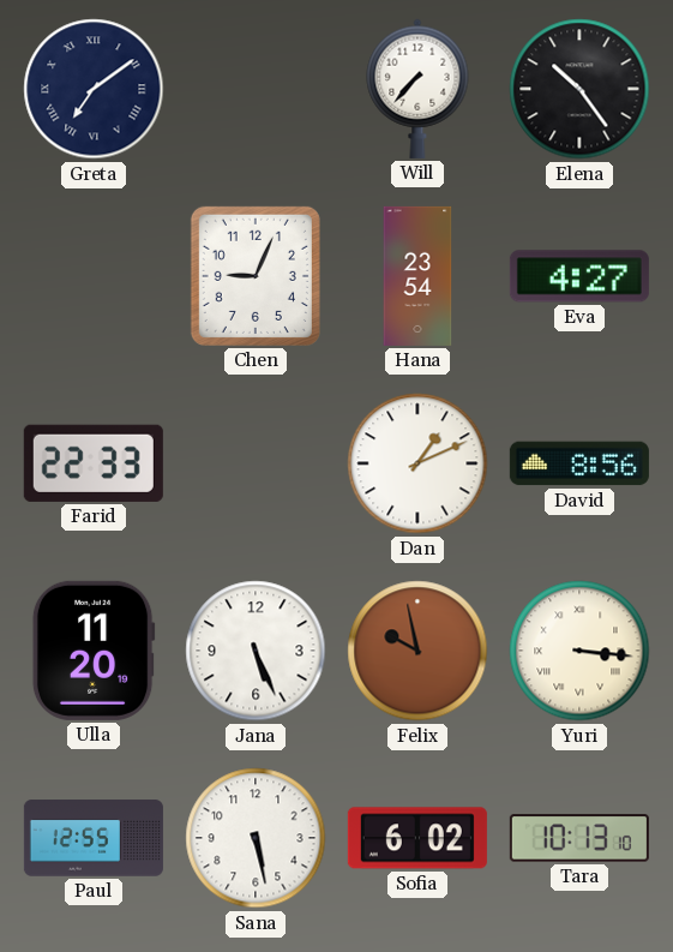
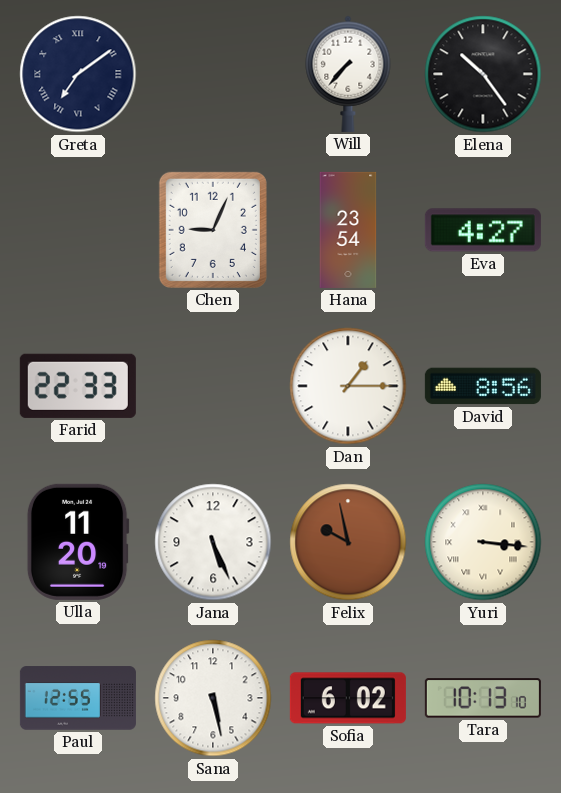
Dan: 1:11 -> 1:15
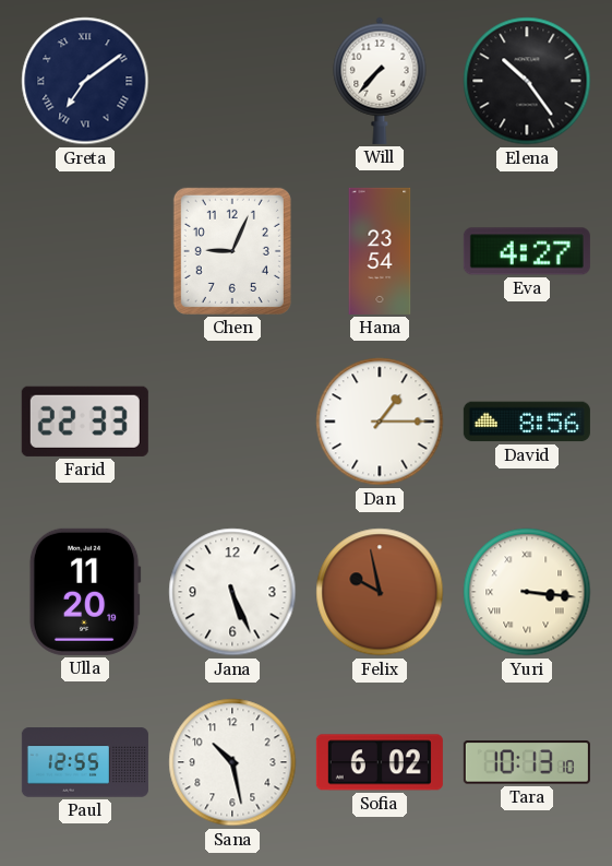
Sana: 5:28 -> 10:28
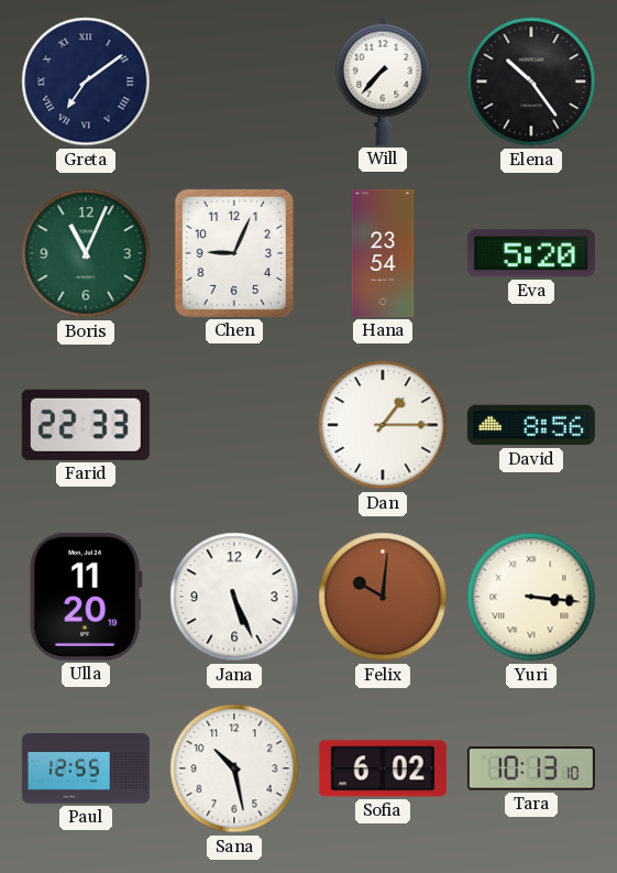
Boris: none -> 11:04
Eva: 4:27 -> 5:20
Felix: 9:58 -> 10:01
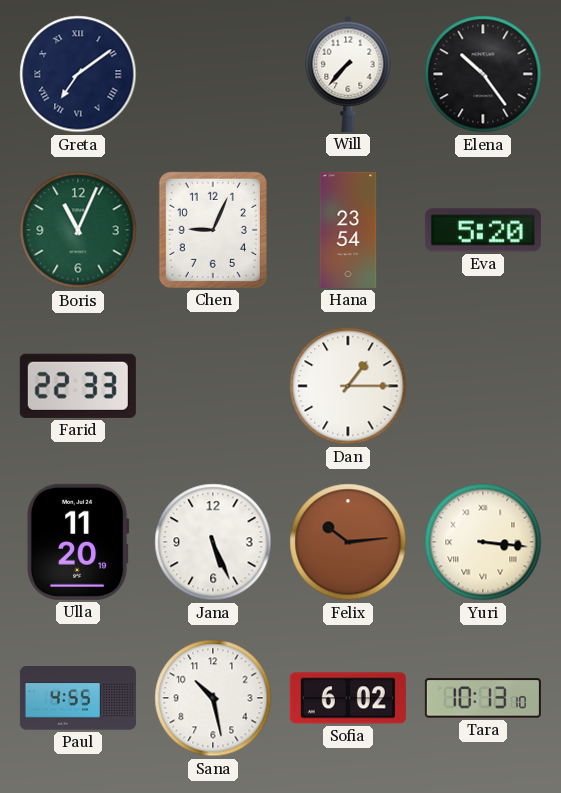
David: 8:56 -> none
Felix: 10:01 -> 10:14
Paul: 12:55 -> 4:55
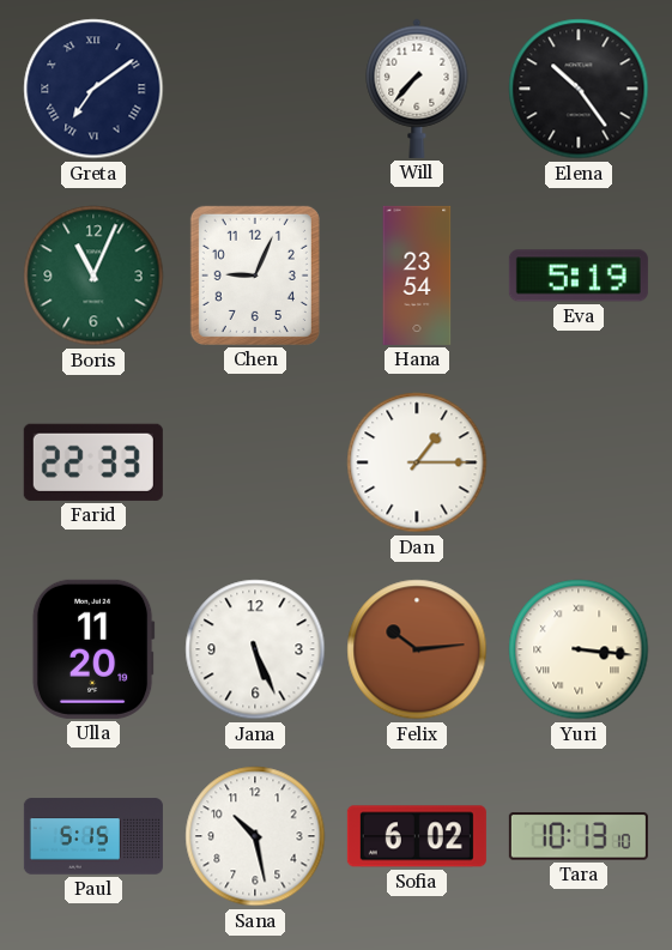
Eva: 5:20 -> 5:19
Paul: 4:55 -> 5:15
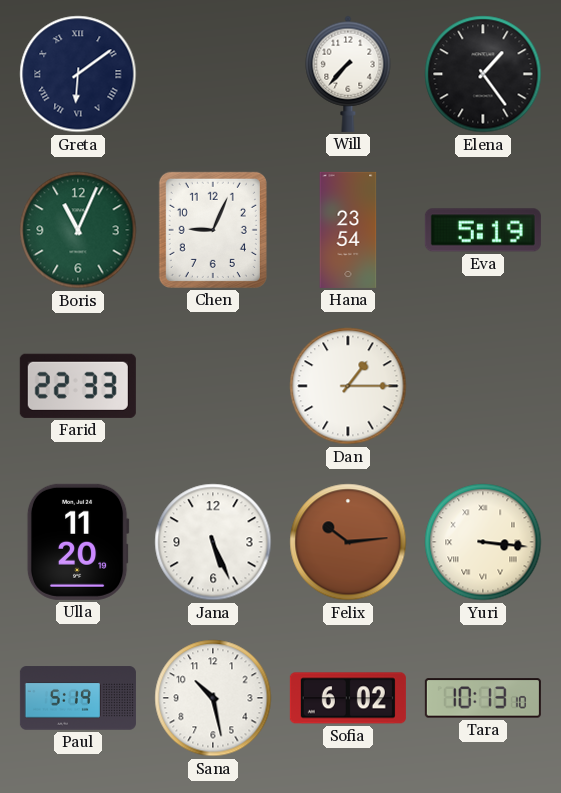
Greta: 7:09 -> 6:09
Elena: 10:24 -> 1:24
Paul: 5:15 -> 5:19
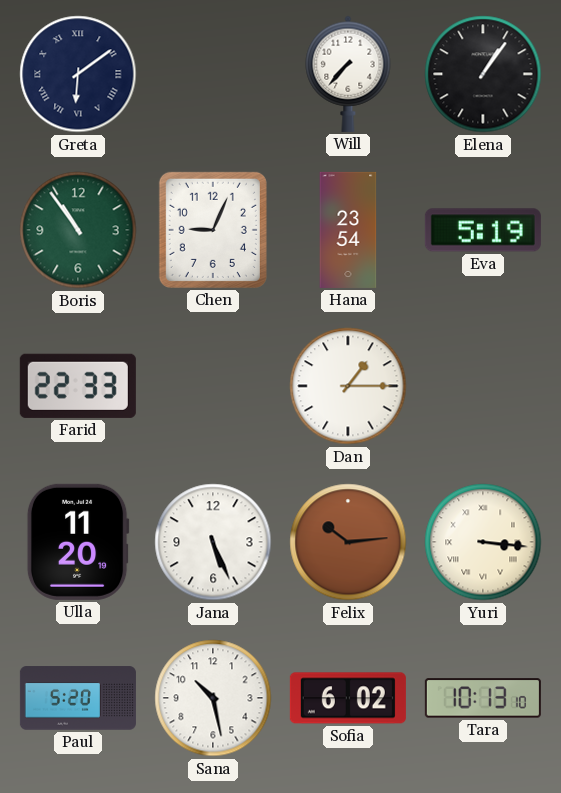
Elena: 1:24 -> 1:06
Boris: 11:04 -> 10:54
Paul: 5:19 -> 5:20
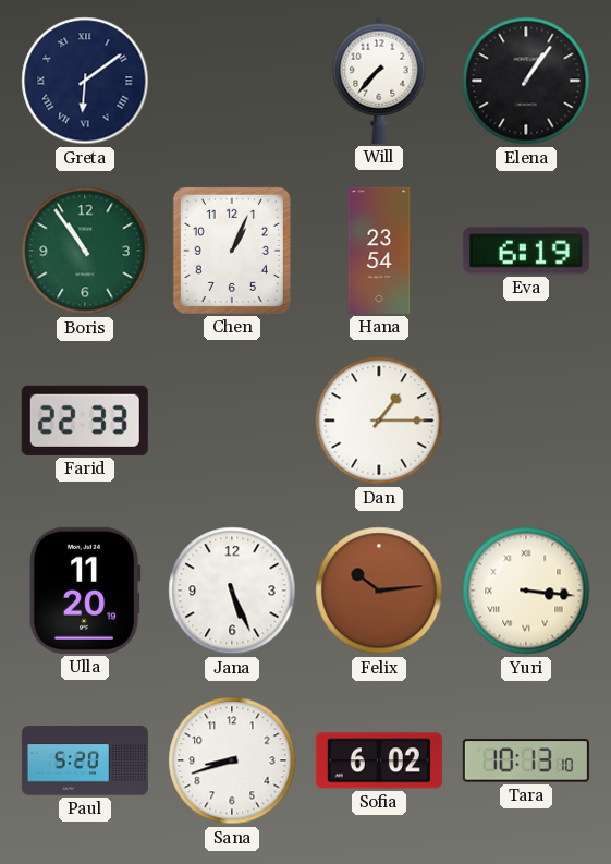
Chen: 9:04 -> 1:04
Eva: 5:19 -> 6:19
Sana: 10:28 -> 8:42
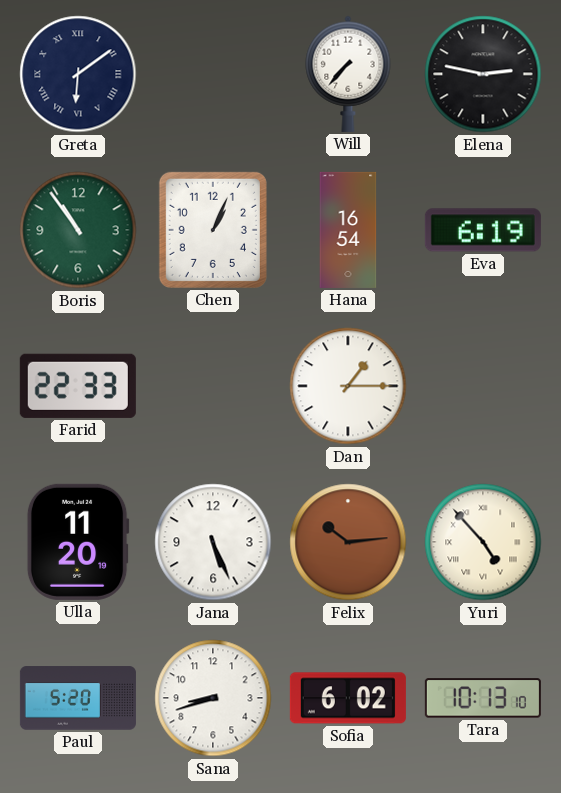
Elena: 1:06 -> 2:47
Hana: 23:54 -> 16:54
Yuri: 3:16 -> 4:53
